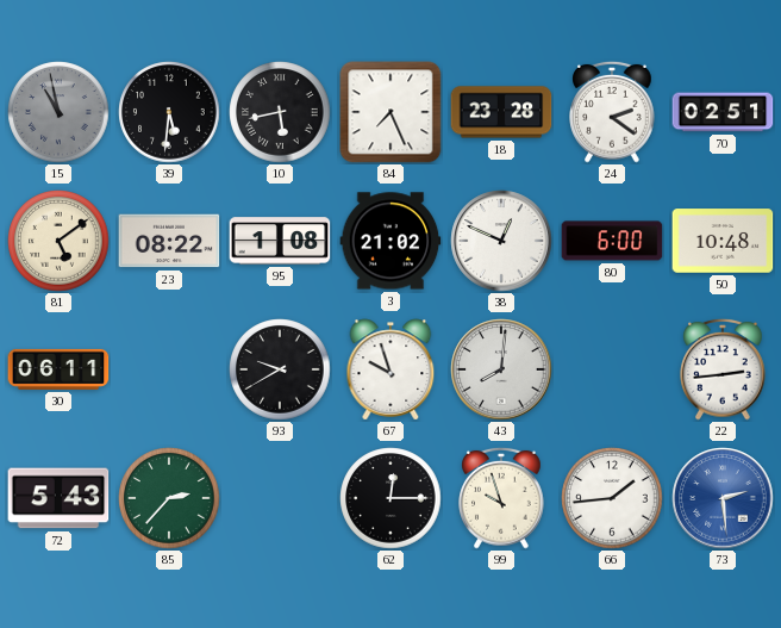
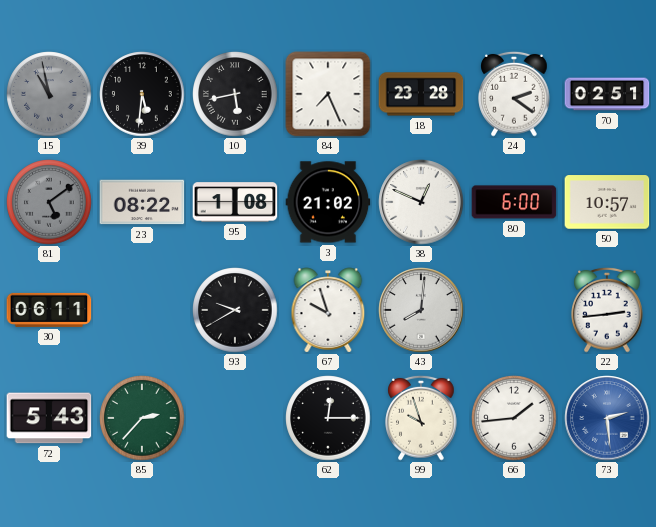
81 dial: cream -> grey
50: 10:48 -> 10:57
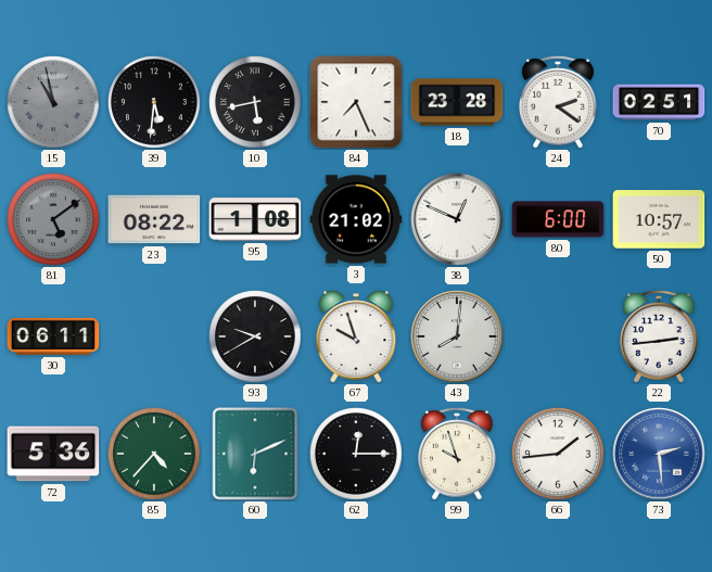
72: 5:43 -> 5:36
85: 2:37 -> 4:37
60: none -> 6:11
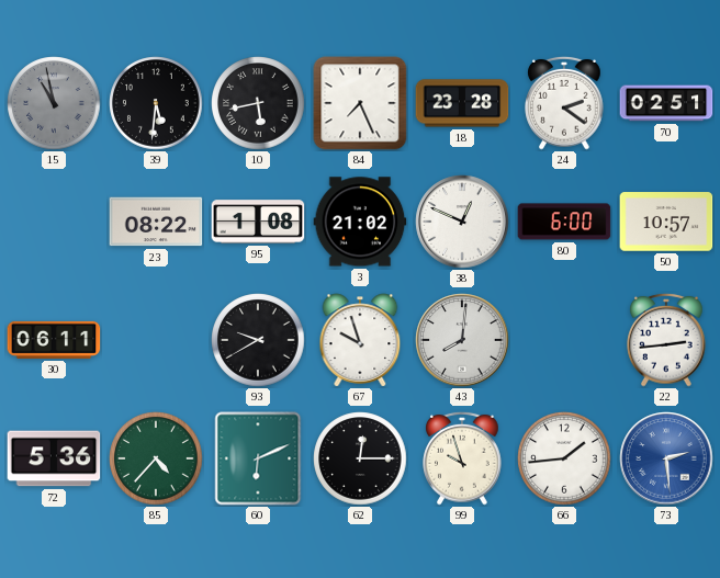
81: 5:09 -> none
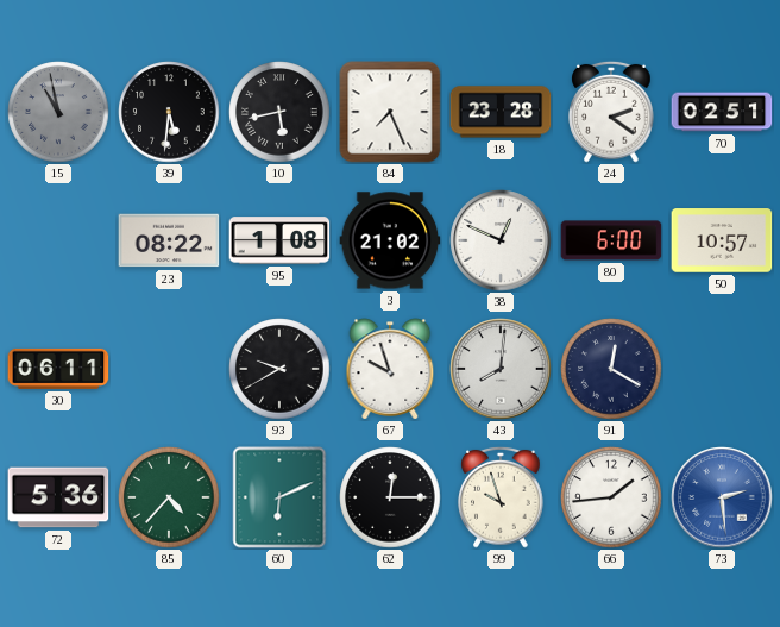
91: none -> 12:20
22: 2:44 -> none
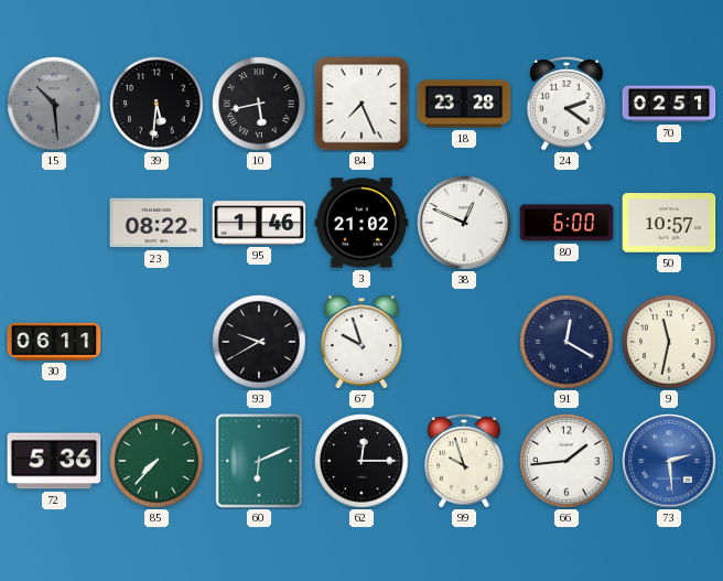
15: 10:58 -> 10:29
95: 1:08 -> 1:46
43: 8:01 -> none
9: none -> 11:32
85: 4:37 -> 7:37
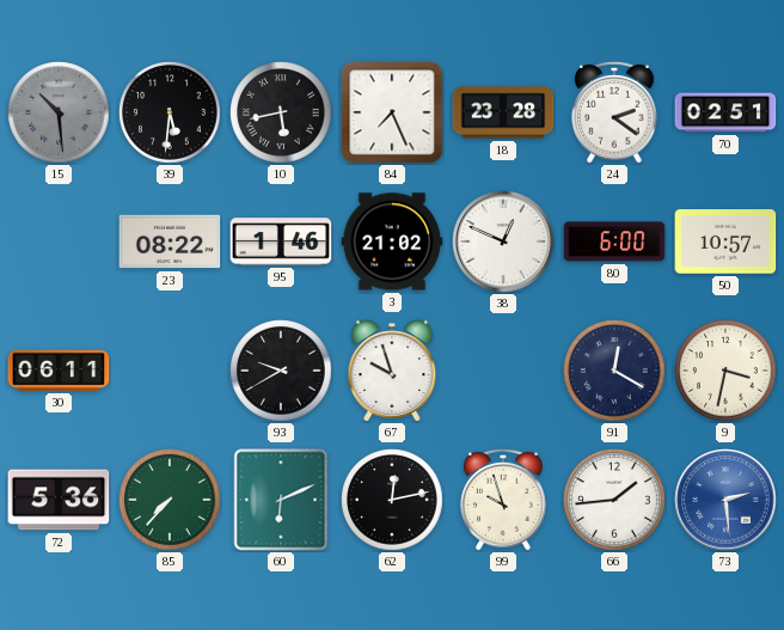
9: 11:32 -> 3:32
62: 12:15 -> 12:13
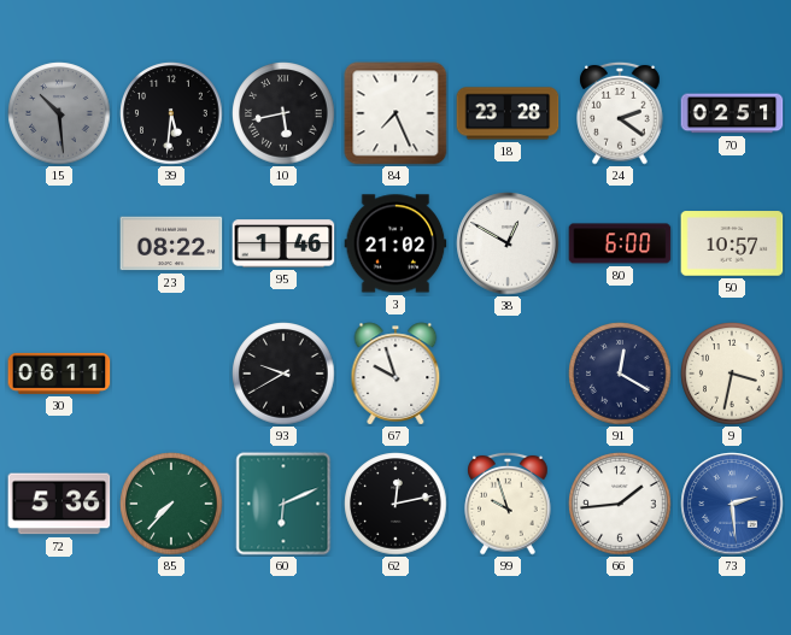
38: 12:49 -> 12:50
